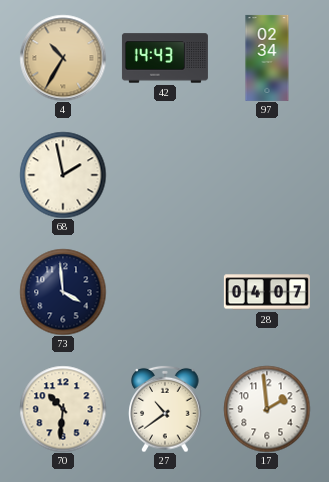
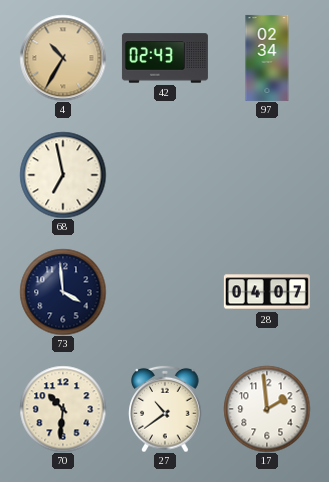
42: 14:43 -> 02:43
68: 1:58 -> 6:58
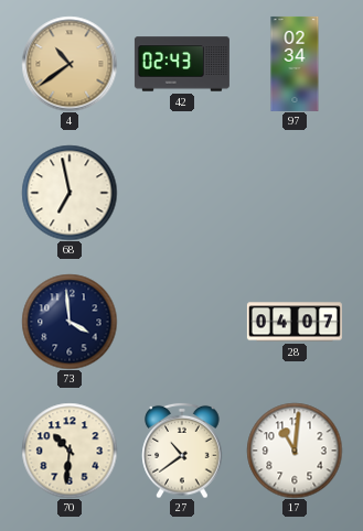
4: 10:35 -> 10:39
17: 1:59 -> 11:01
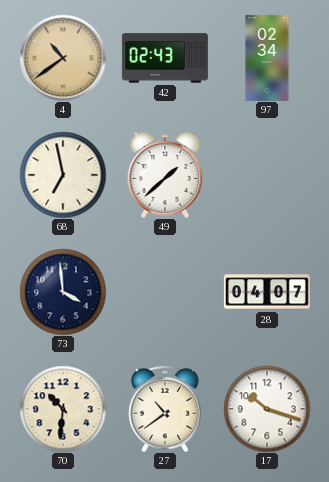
49: none -> 1:38
17: 11:01 -> 10:18
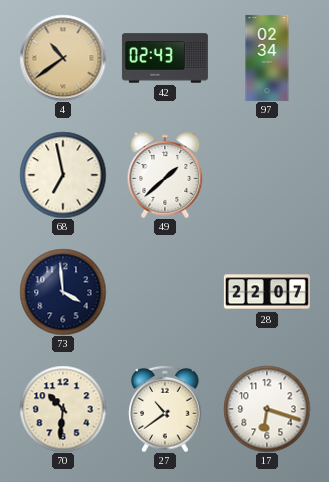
28: 04:07 -> 22:07
17: 10:18 -> 6:18
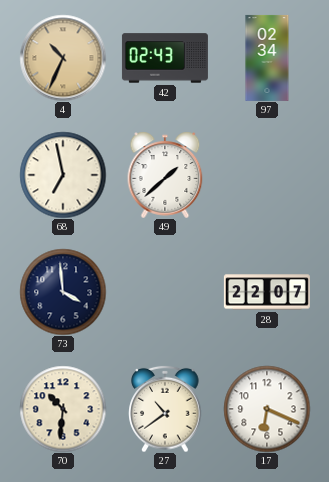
4: 10:39 -> 10:34
17: 6:18 -> 6:19
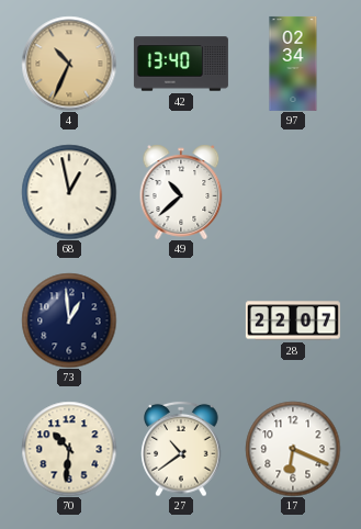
42: 02:43 -> 13:40
68: 6:58 -> 12:58
49: 1:38 -> 10:38
73: 3:59 -> 12:59
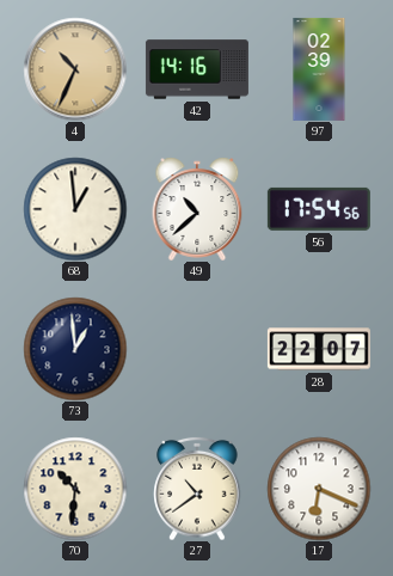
42: 13:40 -> 14:16
97: 02:34 -> 02:39
68: 12:58 -> 12:59
56: none -> 17:54
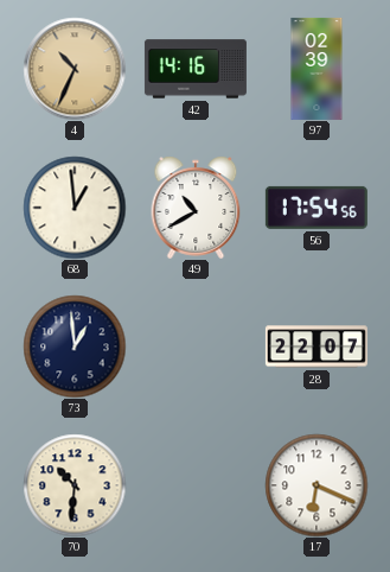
49: 10:38 -> 10:40
27: 10:39 -> none
